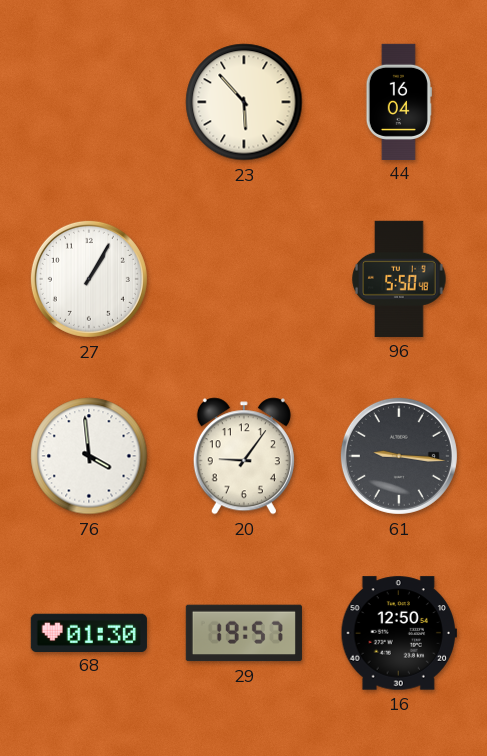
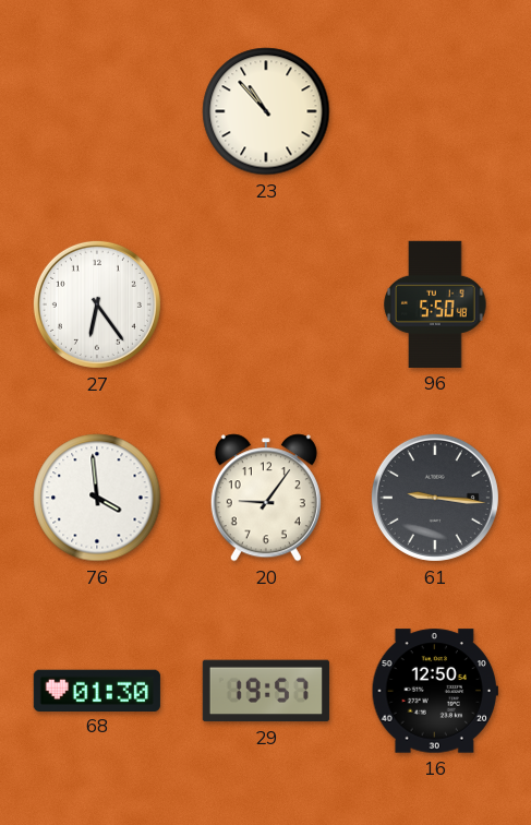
23: 5:53 -> 10:53
44: 16:04 -> none
27: 1:05 -> 6:24
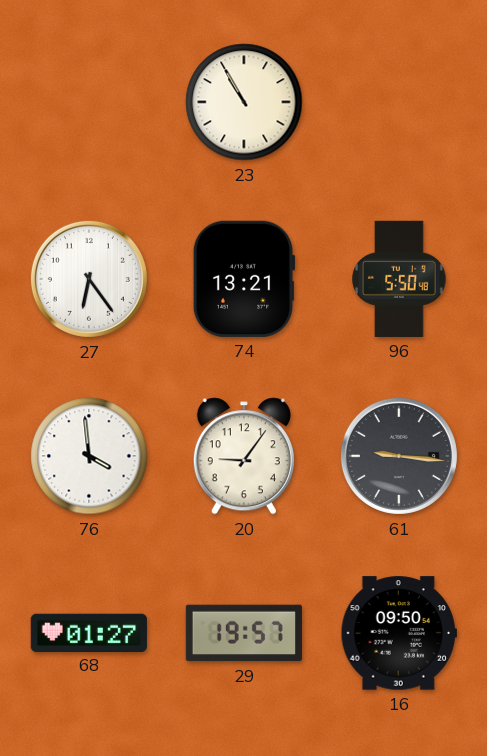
23: 10:53 -> 10:55
74: none -> 13:21
68: 01:30 -> 01:27
16: 12:50 -> 09:50
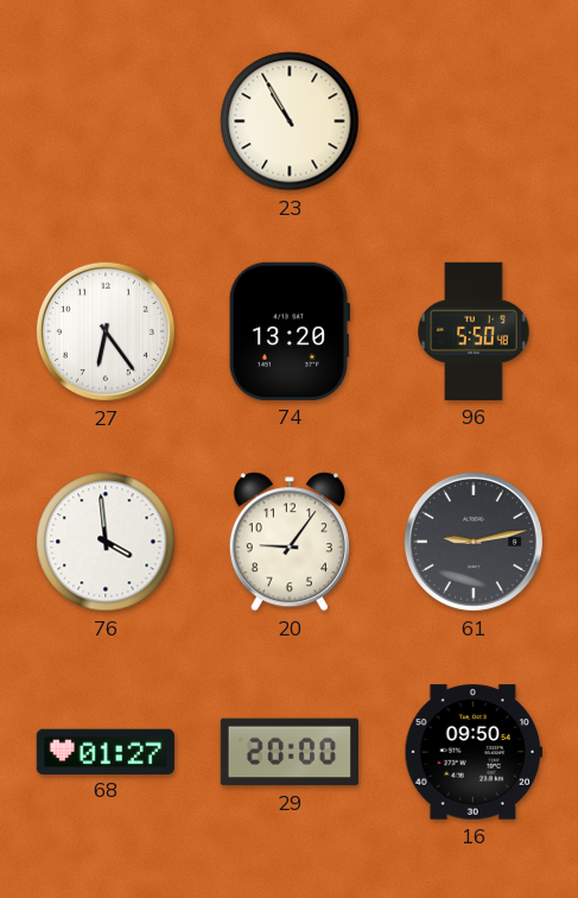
74: 13:21 -> 13:20
61: 9:16 -> 9:13
29: 19:57 -> 20:00
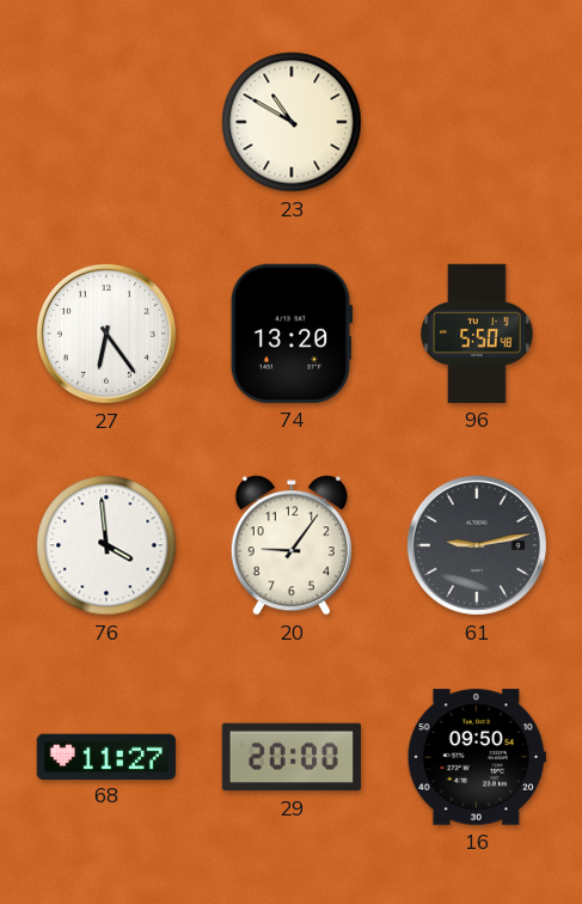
23: 10:55 -> 10:50
68: 01:27 -> 11:27
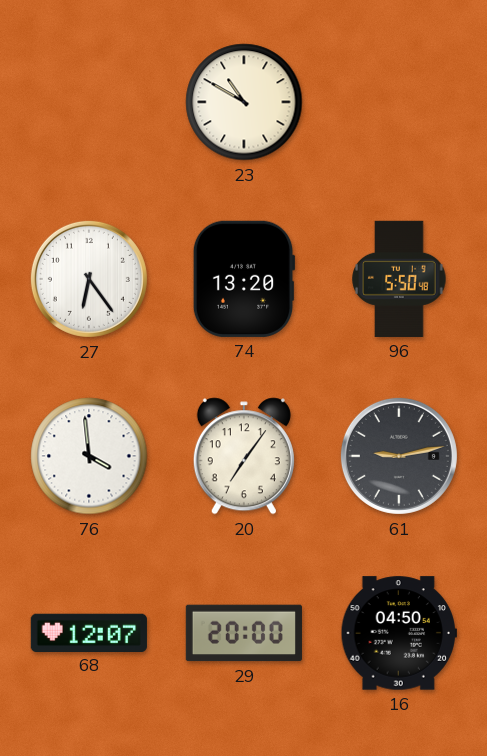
20: 9:06 -> 7:06
68: 11:27 -> 12:07
16: 09:50 -> 04:50
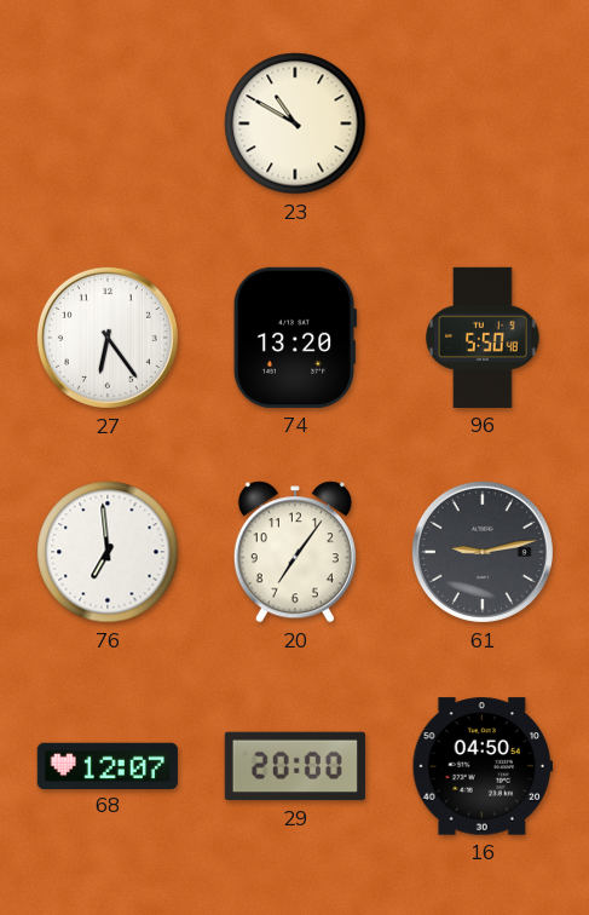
76: 3:59 -> 6:59
